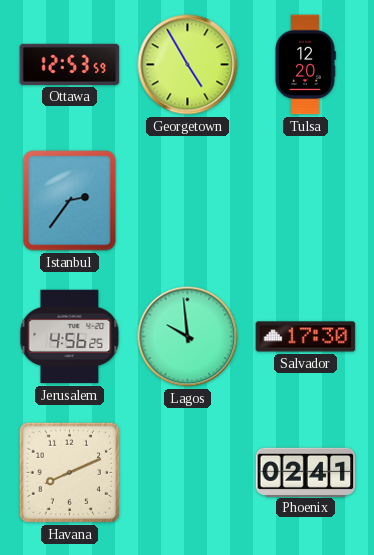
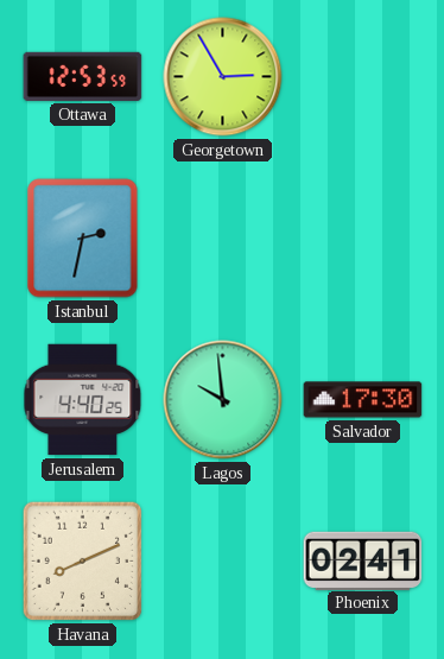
Georgetown: 4:55 -> 2:55
Tulsa: 12:20 -> none
Istanbul: 2:36 -> 2:32
Jerusalem: 4:56 -> 4:40
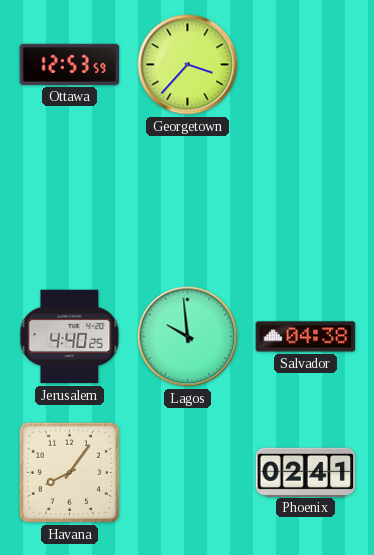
Georgetown: 2:55 -> 3:37
Istanbul: 2:32 -> none
Salvador: 17:30 -> 04:38
Havana: 8:11 -> 8:06
